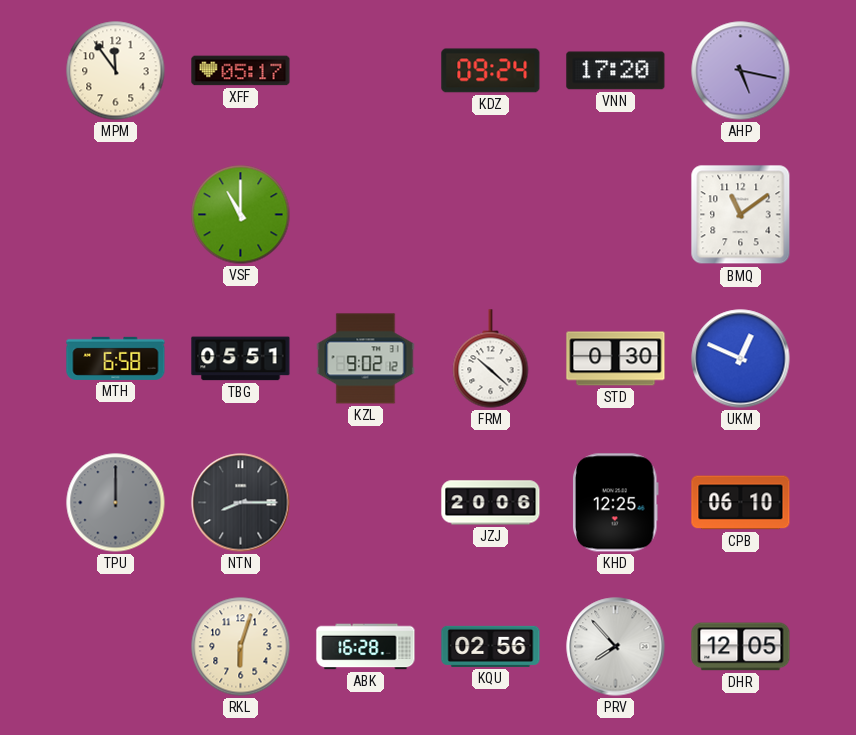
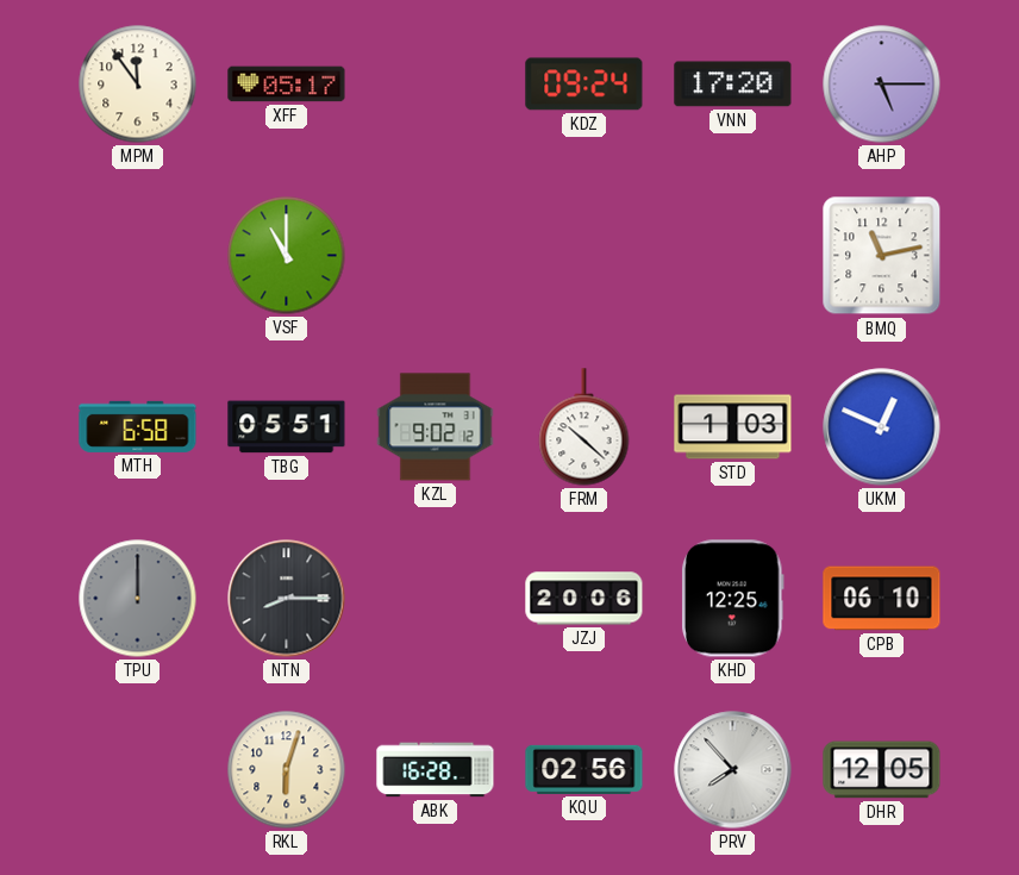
AHP: 5:17 -> 5:15
BMQ: 11:09 -> 11:13
STD: 0:30 -> 1:03
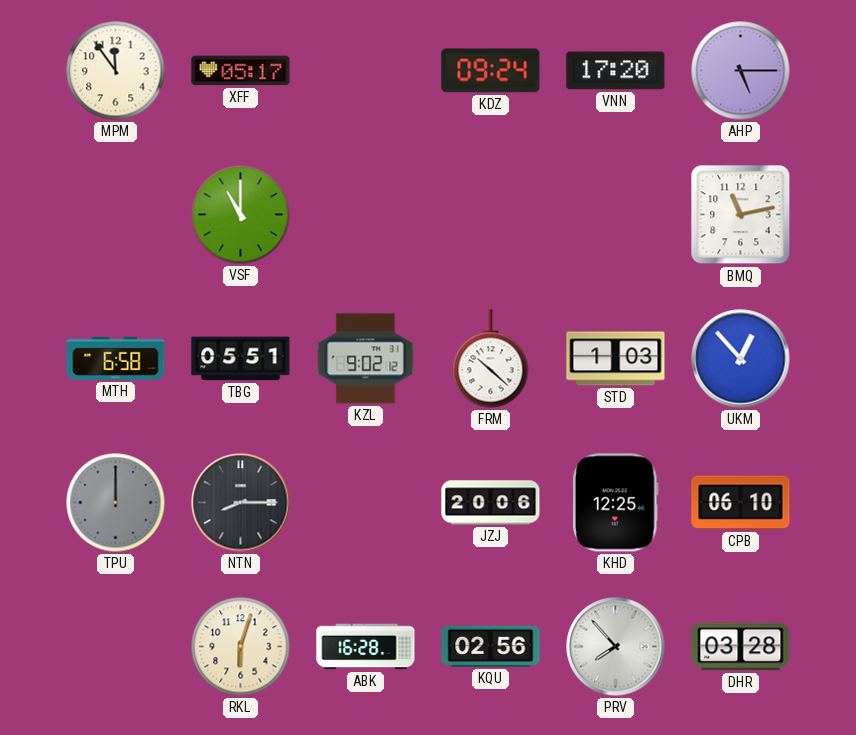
UKM: 12:49 -> 12:53
DHR: 12:05 -> 03:28
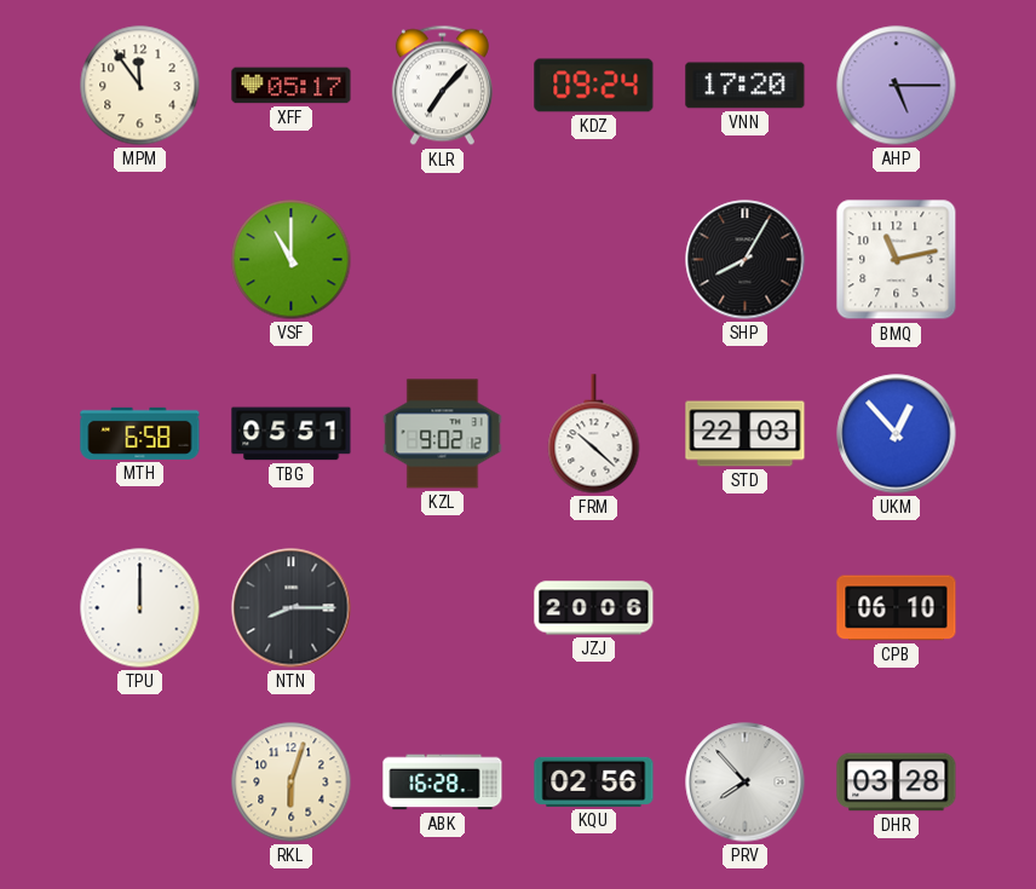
KLR: none -> 7:07
SHP: none -> 8:05
STD: 1:03 -> 22:03
TPU dial: grey -> white
KHD: 12:25 -> none
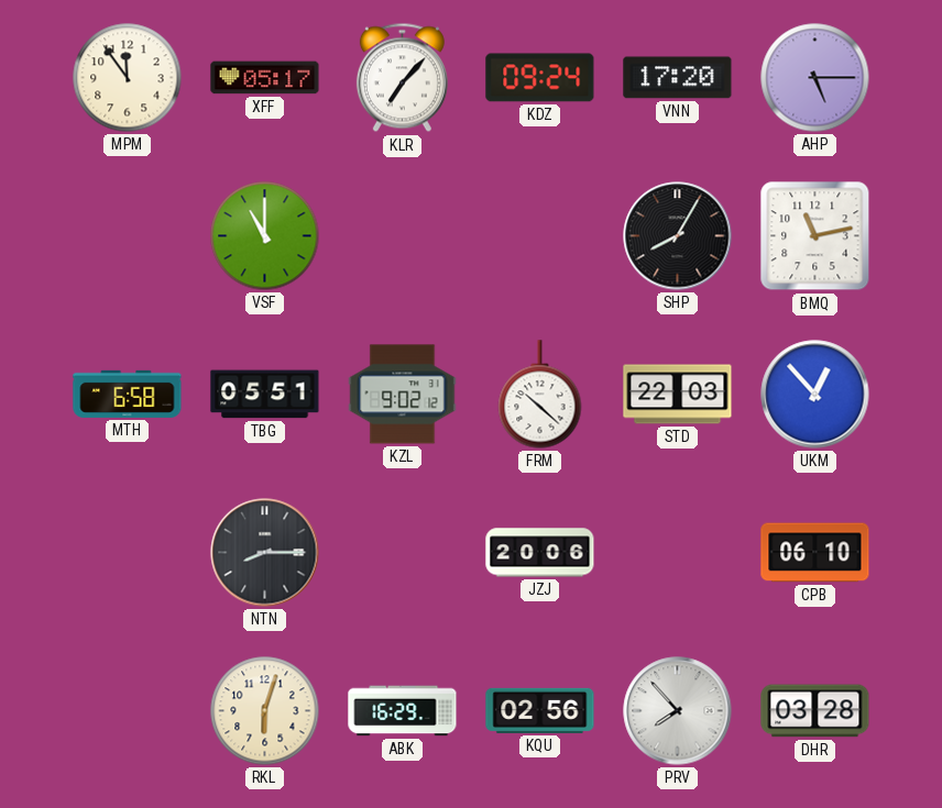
TPU: 12:00 -> none
ABK: 16:28 -> 16:29
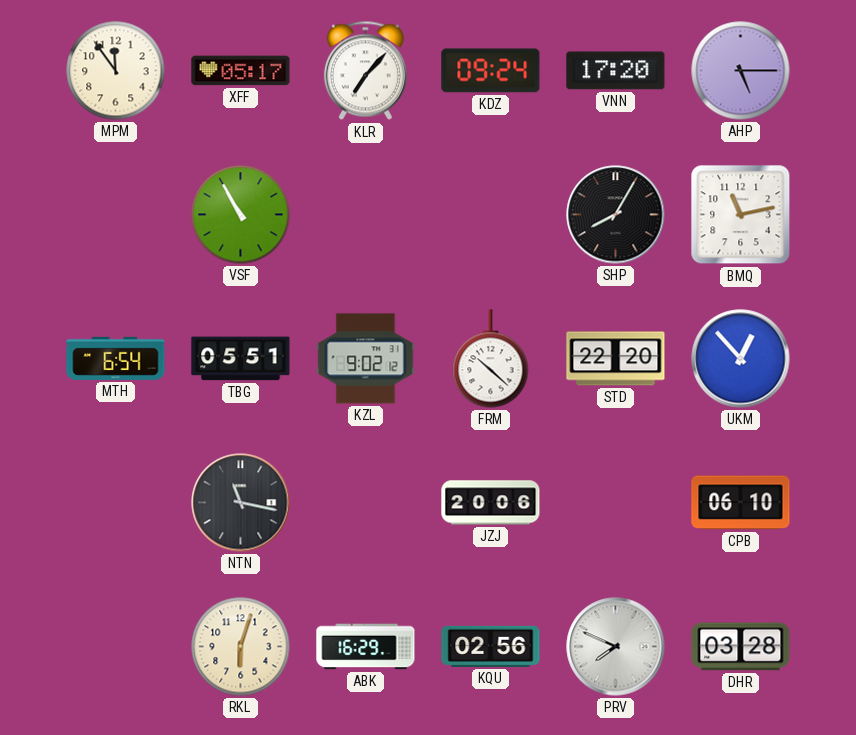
VSF: 11:00 -> 10:55
MTH: 6:58 -> 6:54
STD: 22:03 -> 22:20
NTN: 8:15 -> 11:17
PRV: 7:53 -> 7:49
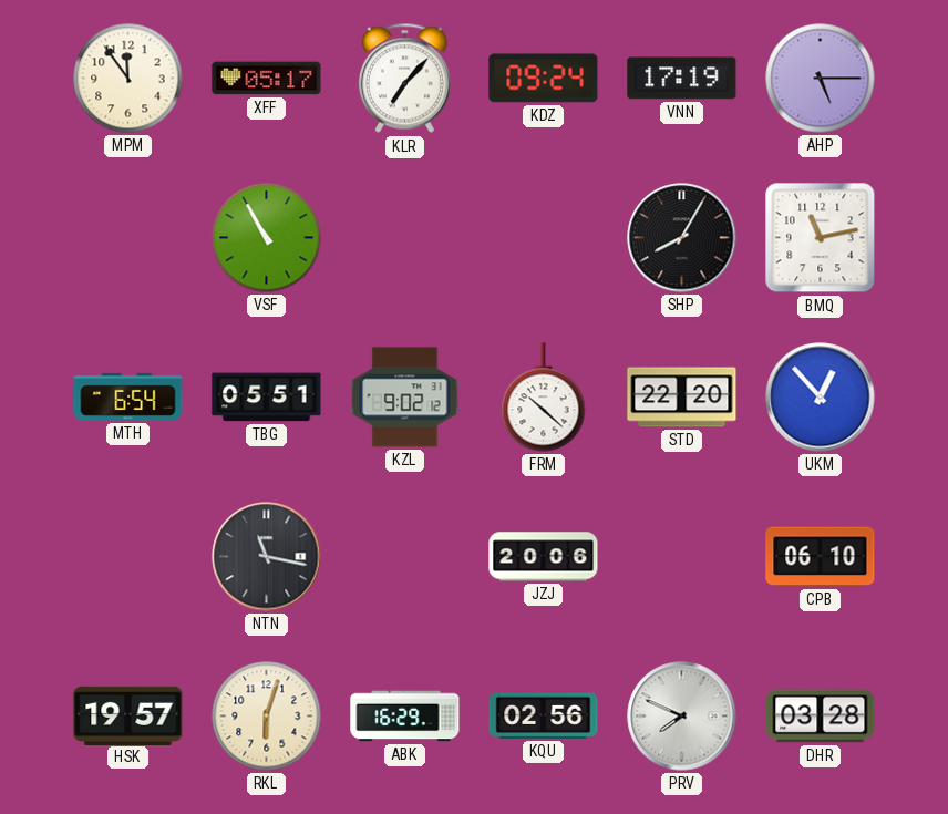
VNN: 17:20 -> 17:19
HSK: none -> 19:57
